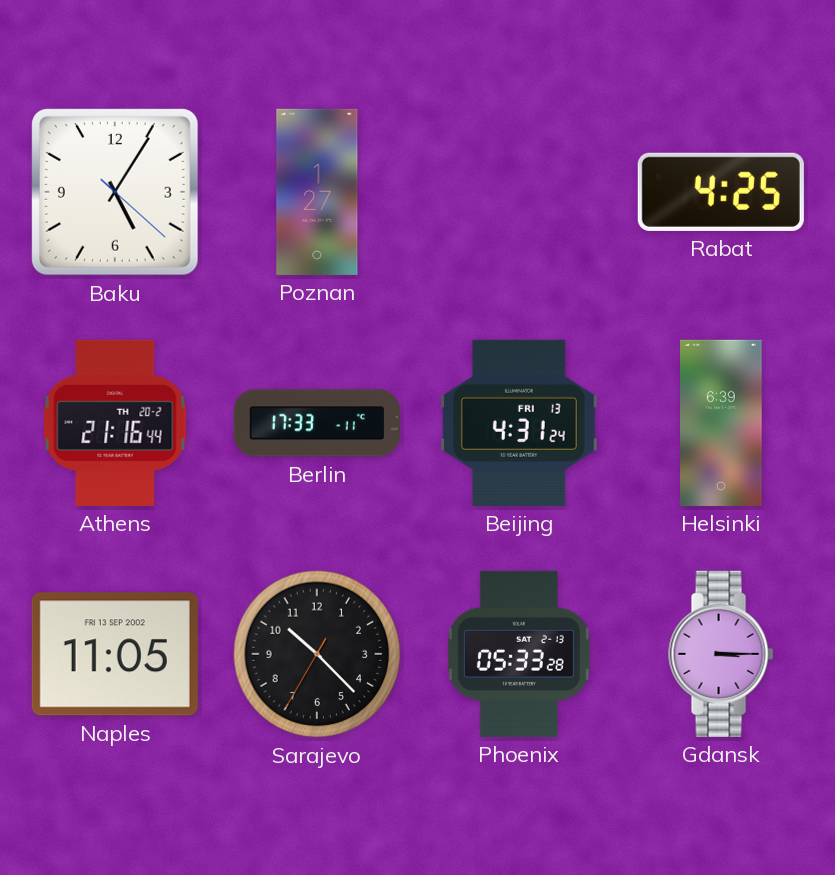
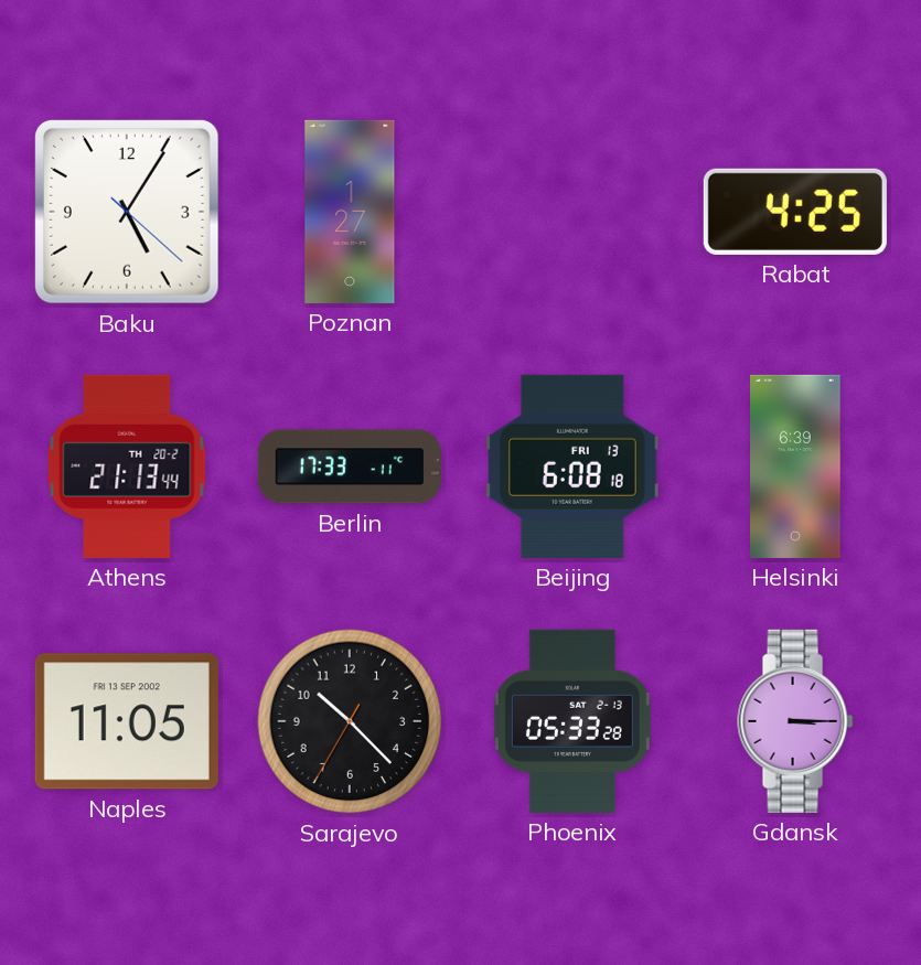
Athens: 21:16 -> 21:13
Beijing: 4:31 -> 6:08
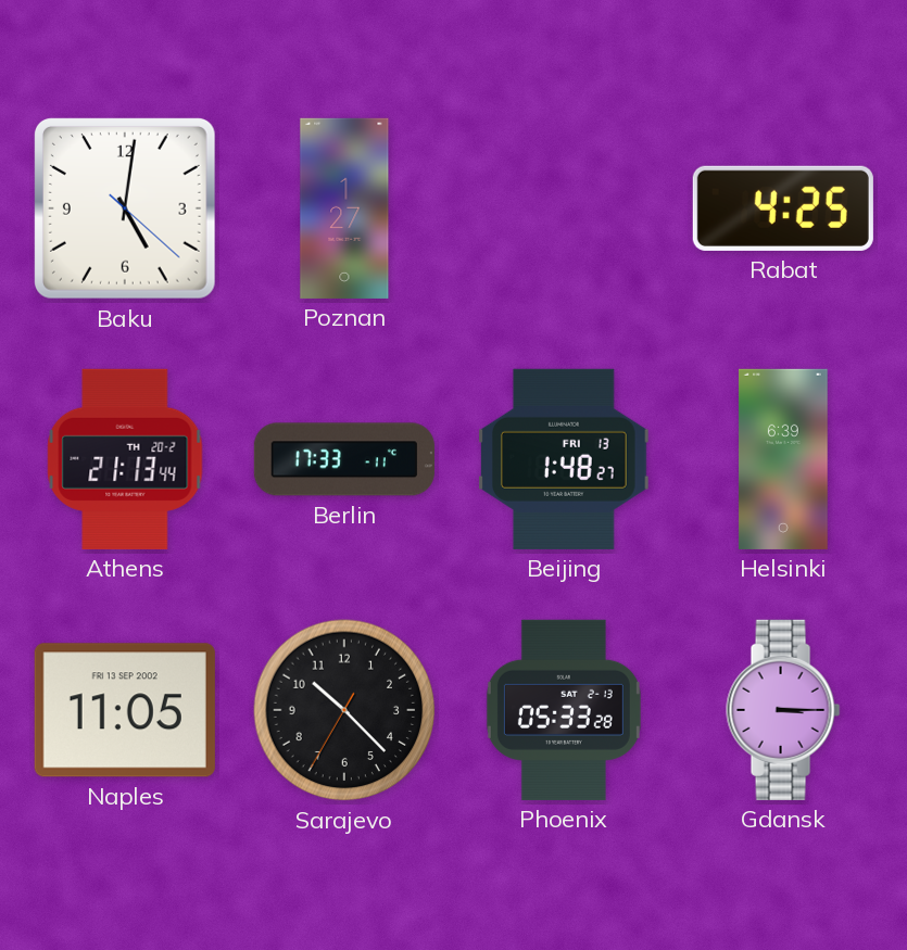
Baku: 5:05 -> 5:01
Beijing: 6:08 -> 1:48
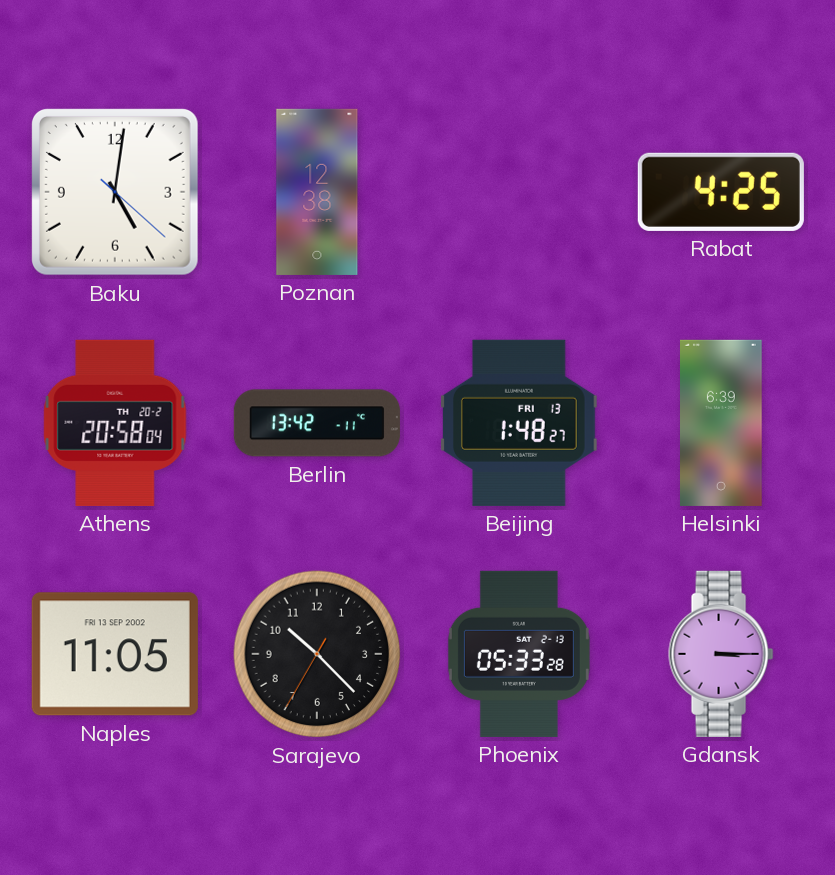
Poznan: 1:27 -> 12:38
Athens: 21:13 -> 20:58
Berlin: 17:33 -> 13:42
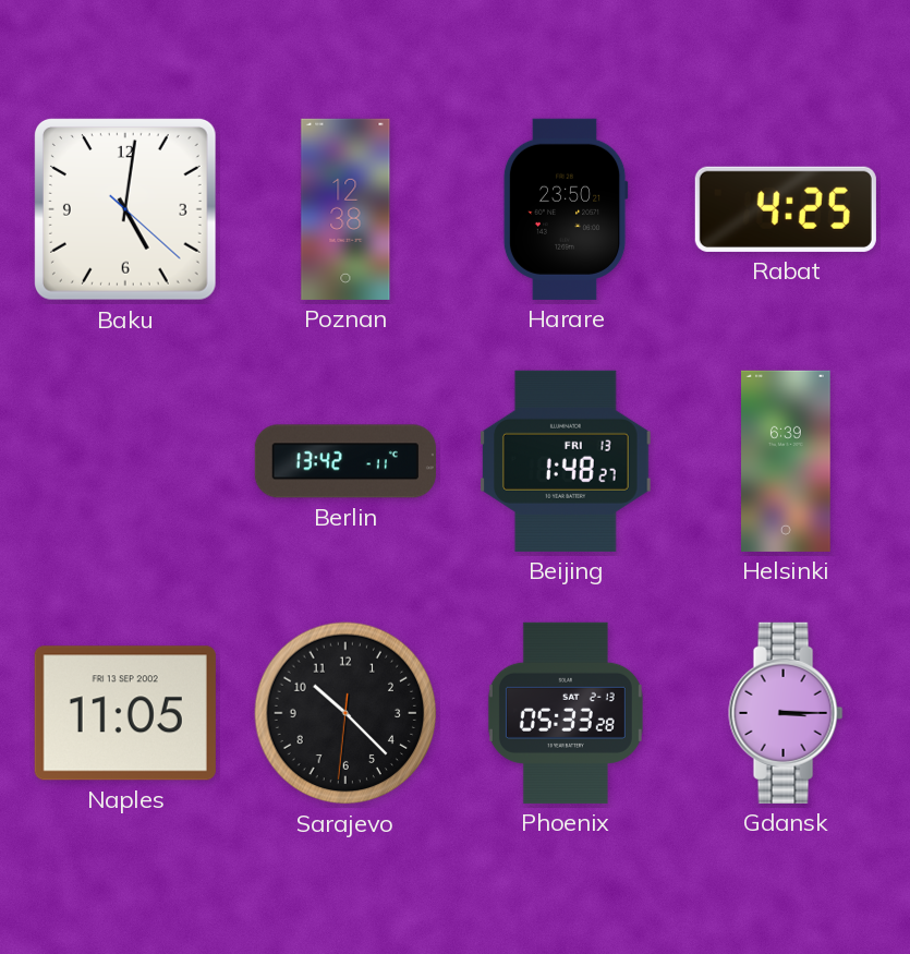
Harare: none -> 23:50
Athens: 20:58 -> none
Sarajevo: 10:22:35 -> 10:22:31
